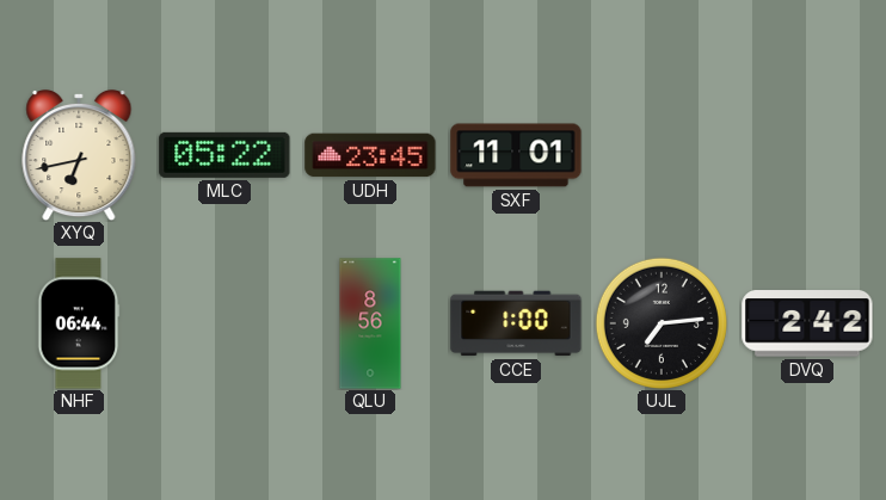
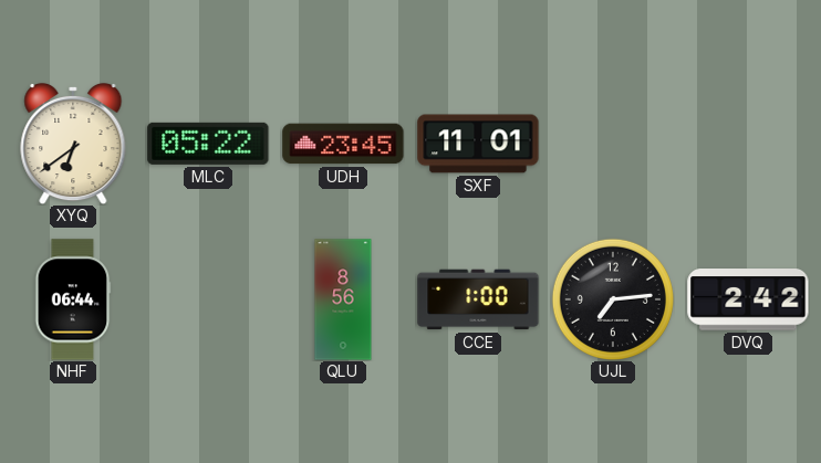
XYQ: 6:43 -> 6:39
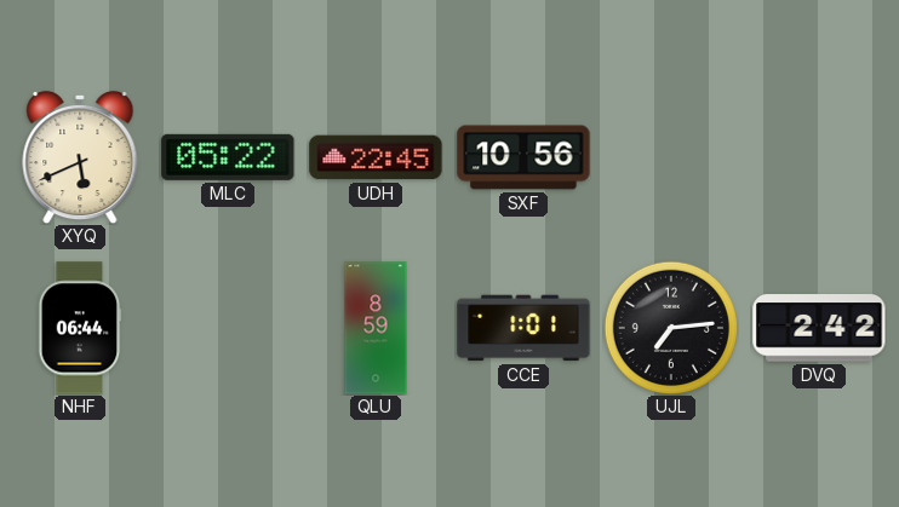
XYQ: 6:39 -> 5:41
UDH: 23:45 -> 22:45
SXF: 11:01 -> 10:56
QLU: 8:56 -> 8:59
CCE: 1:00 -> 1:01
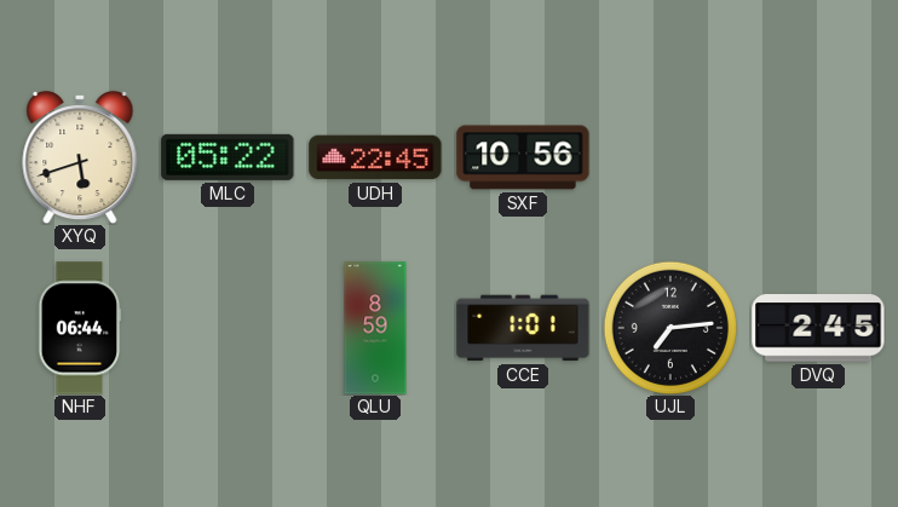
XYQ: 5:41 -> 5:42
DVQ: 2:42 -> 2:45
